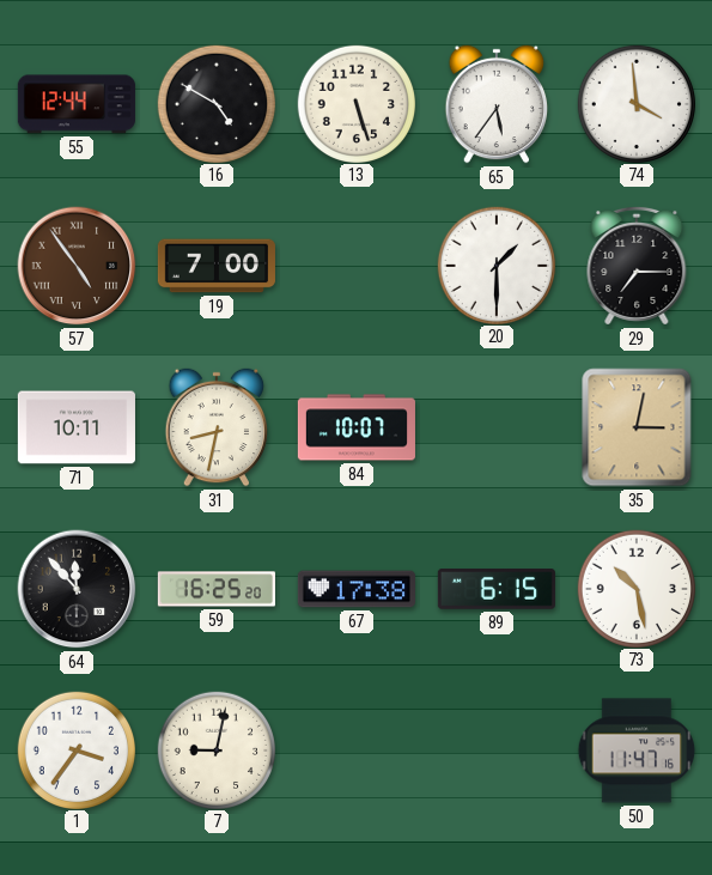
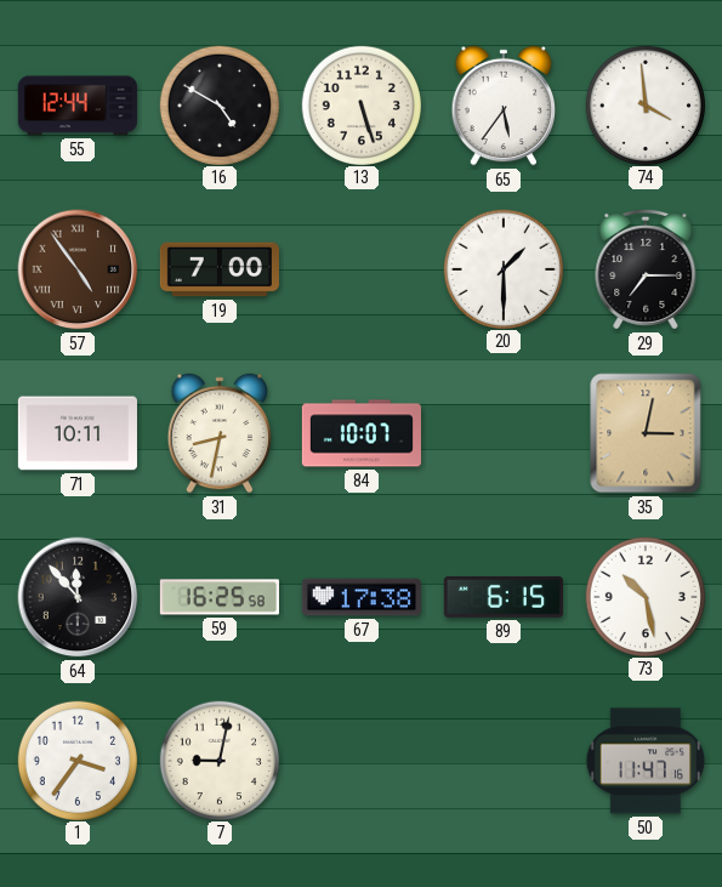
59: 16:25:20 -> 16:25:58
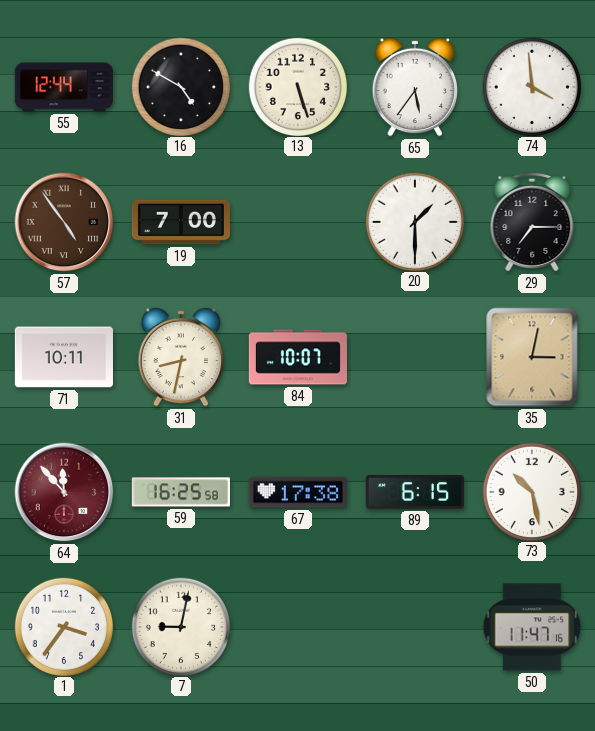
64 dial: black -> burgundy
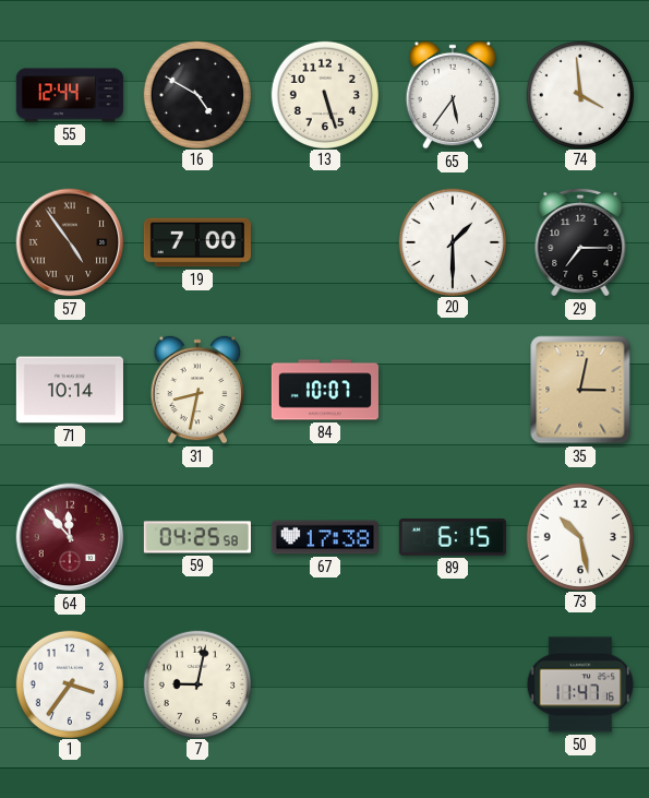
71: 10:11 -> 10:14
59: 16:25 -> 04:25
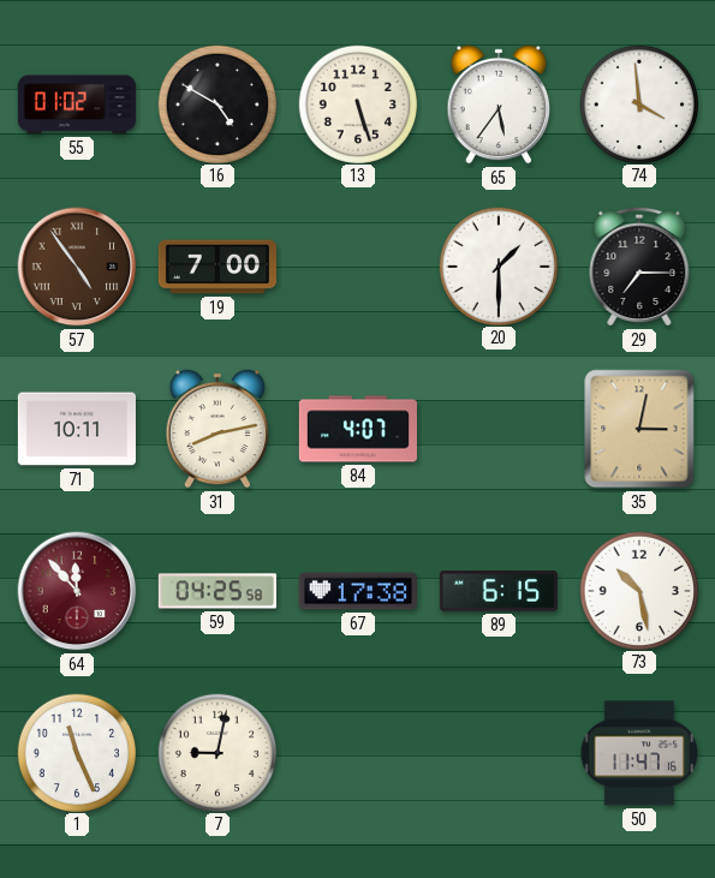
55: 12:44 -> 01:02
71: 10:14 -> 10:11
31: 8:32 -> 8:13
84: 10:07 -> 4:07
1: 3:36 -> 11:26
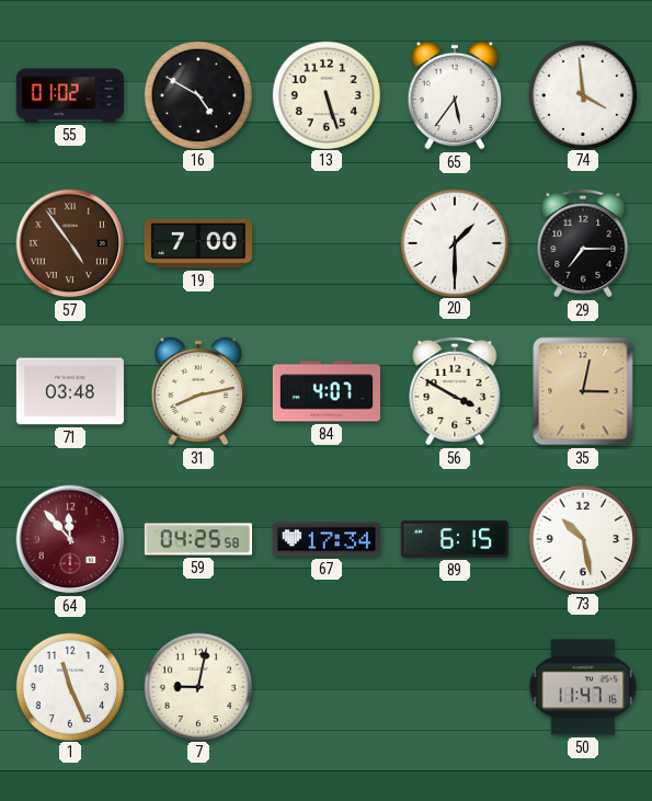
71: 10:11 -> 03:48
56: none -> 3:50
67: 17:38 -> 17:34
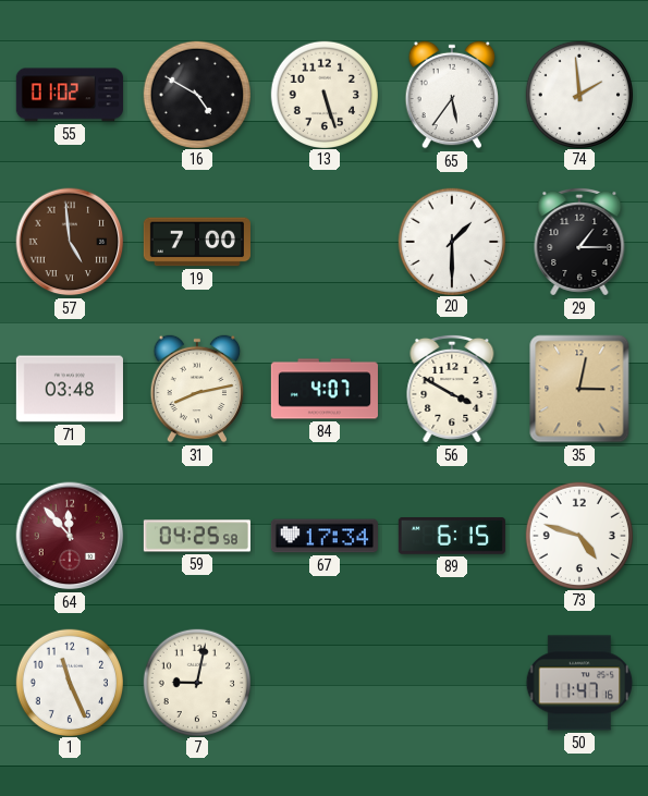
74: 3:59 -> 1:59
57: 4:54 -> 4:59
29: 7:15 -> 1:15
73: 10:28 -> 4:48
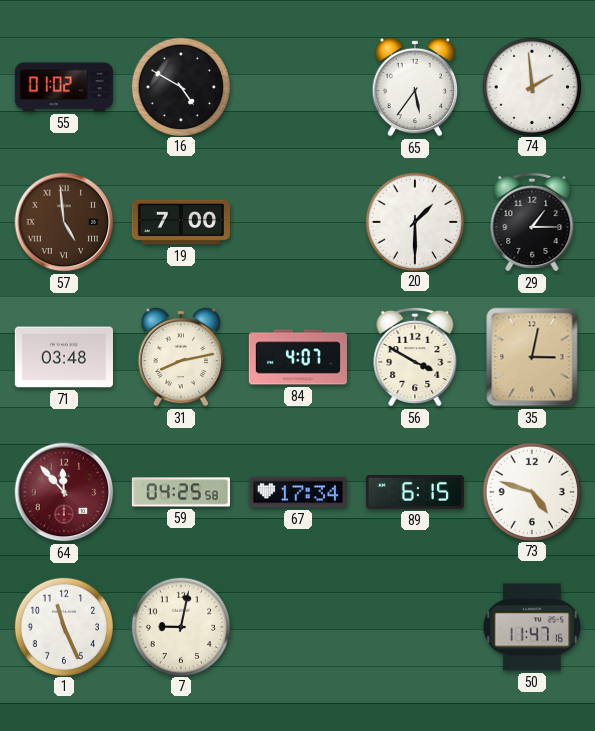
13: 5:27 -> none
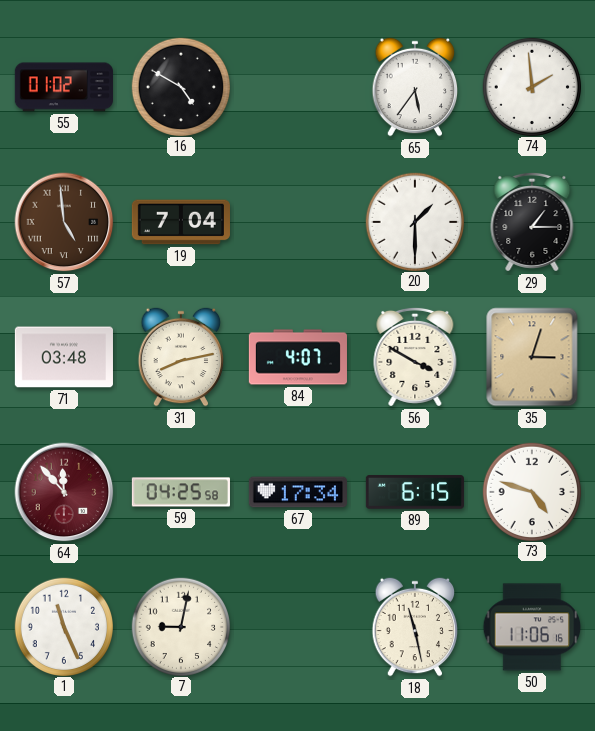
19: 7:00 -> 7:04
35: 3:02 -> 3:03
18: none -> 11:28
50: 11:47 -> 11:06
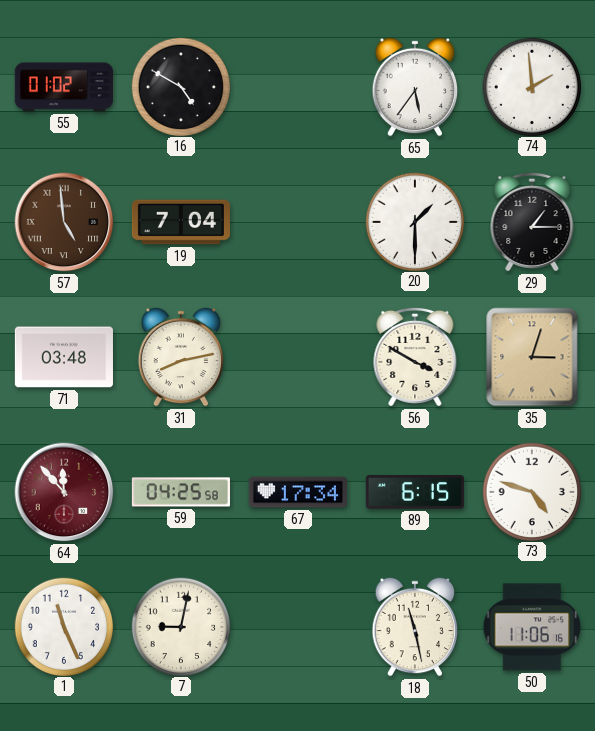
84: 4:07 -> none
